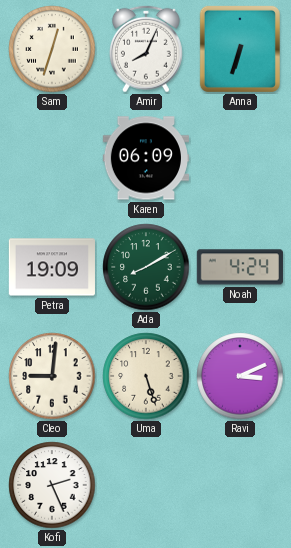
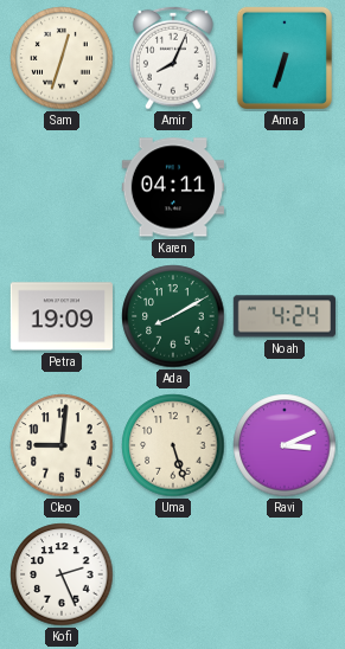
Karen: 06:09 -> 04:11
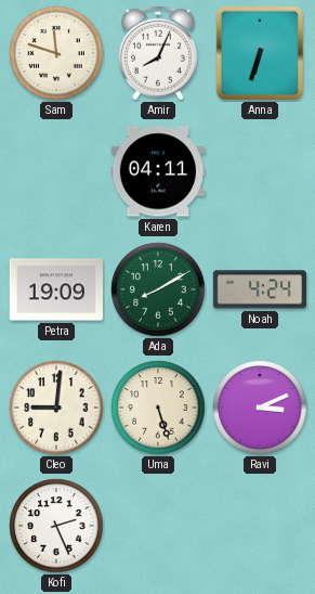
Sam: 12:33 -> 11:48
